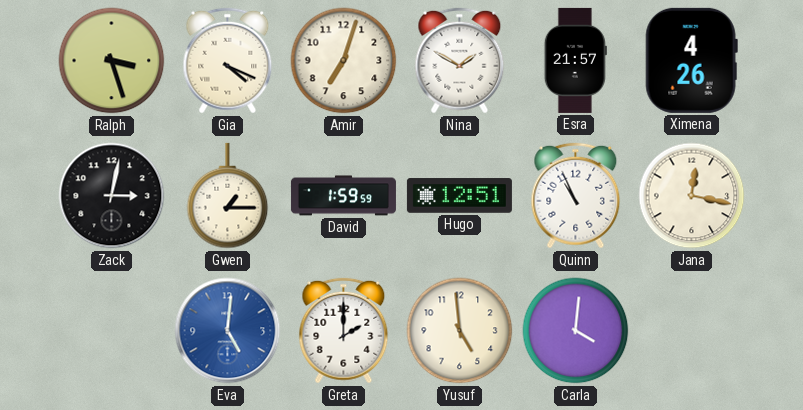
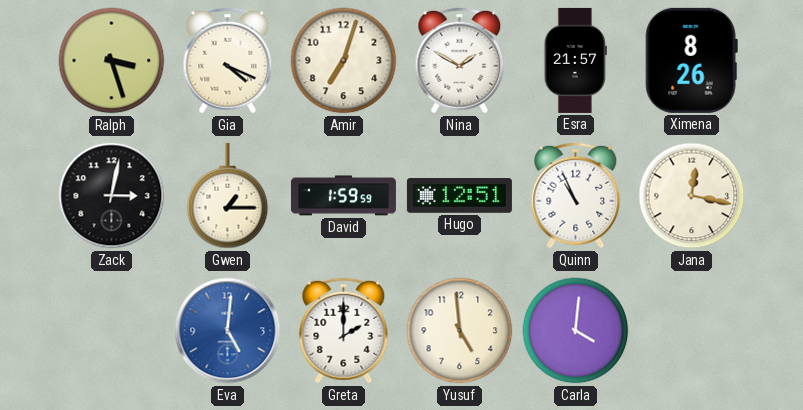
Ximena: 4:26 -> 8:26
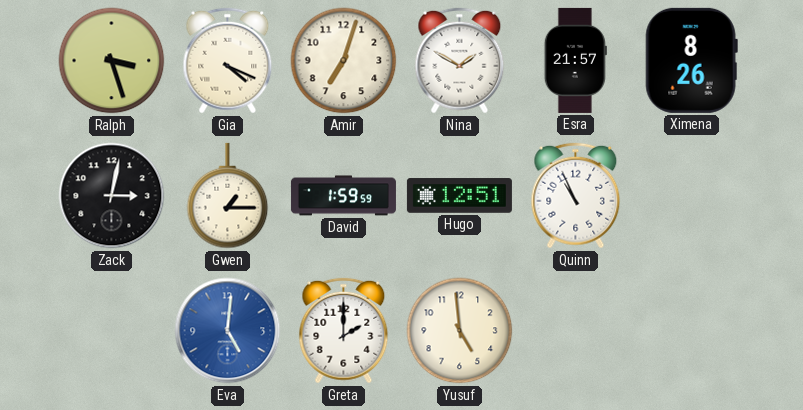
Jana: 12:17 -> none
Carla: 4:01 -> none
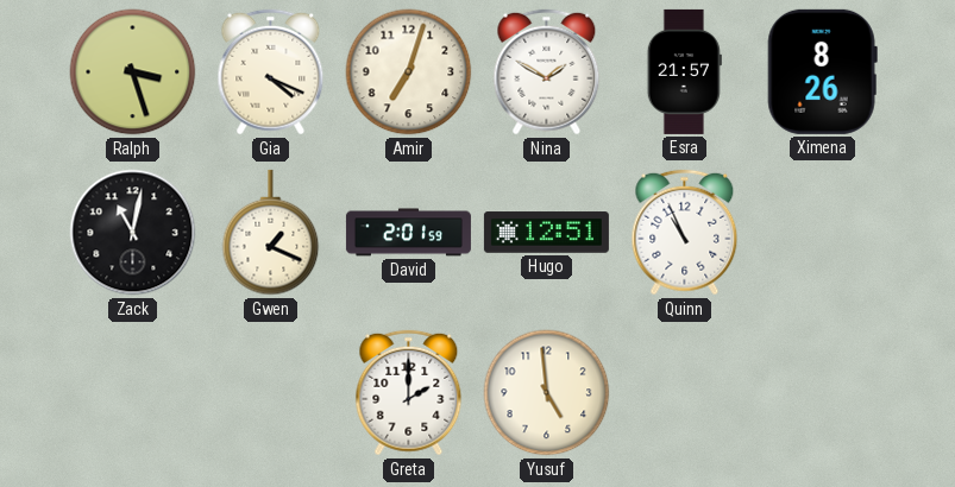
Zack: 3:02 -> 11:02
Gwen: 1:15 -> 1:19
David: 1:59 -> 2:01
Eva: 5:01 -> none
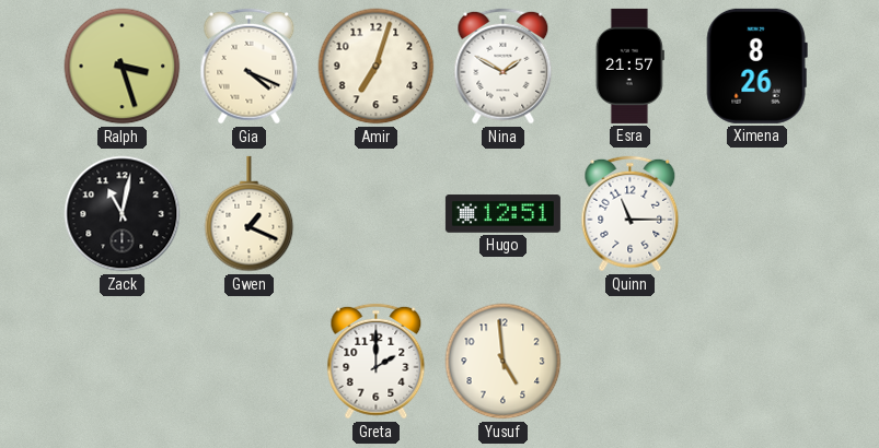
David: 2:01 -> none
Quinn: 10:56 -> 11:15
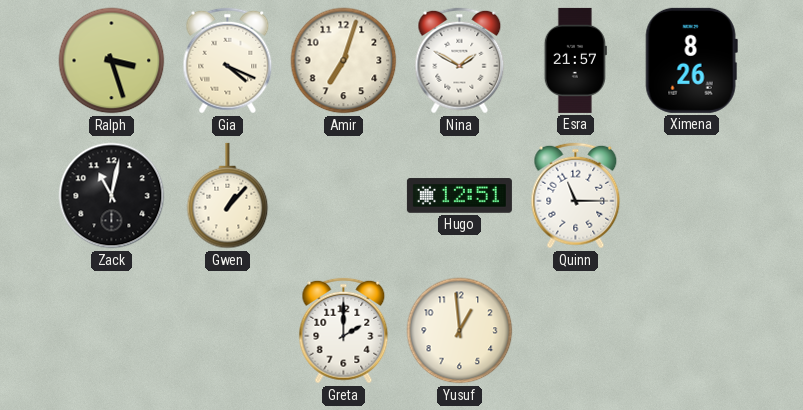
Gwen: 1:19 -> 1:07
Yusuf: 4:59 -> 12:59
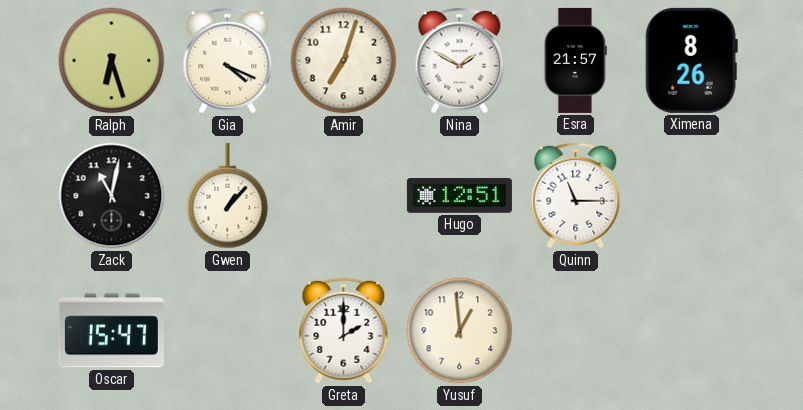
Ralph: 3:27 -> 6:27
Oscar: none -> 15:47
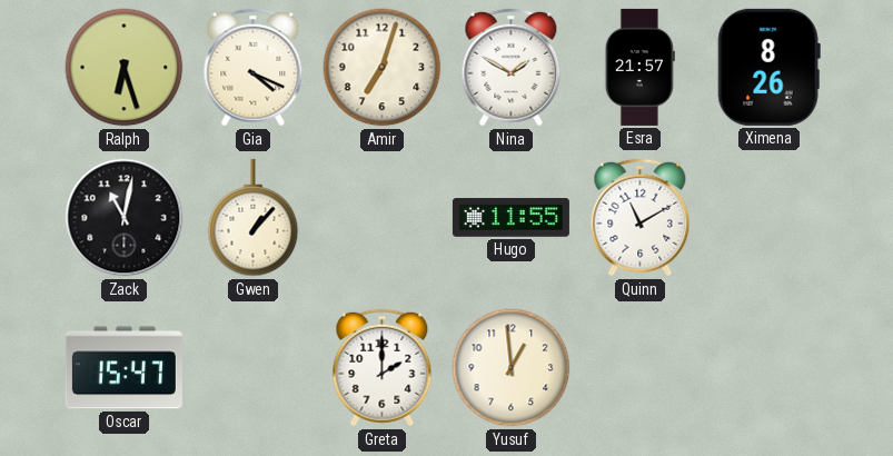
Hugo: 12:51 -> 11:55
Quinn: 11:15 -> 11:10
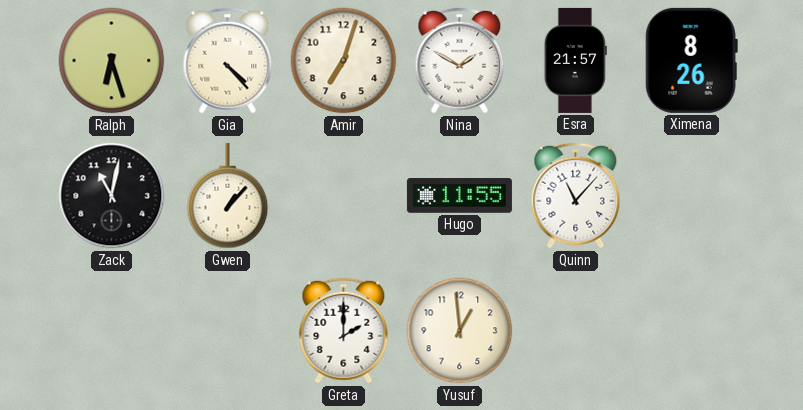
Gia: 4:19 -> 4:23
Quinn: 11:10 -> 11:07
Oscar: 15:47 -> none
